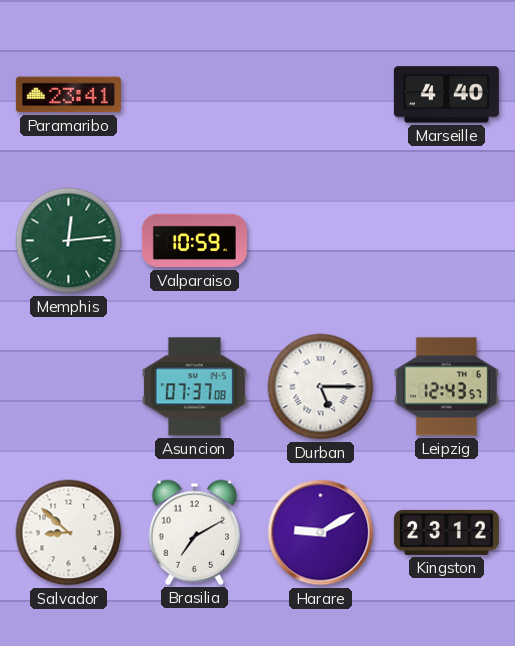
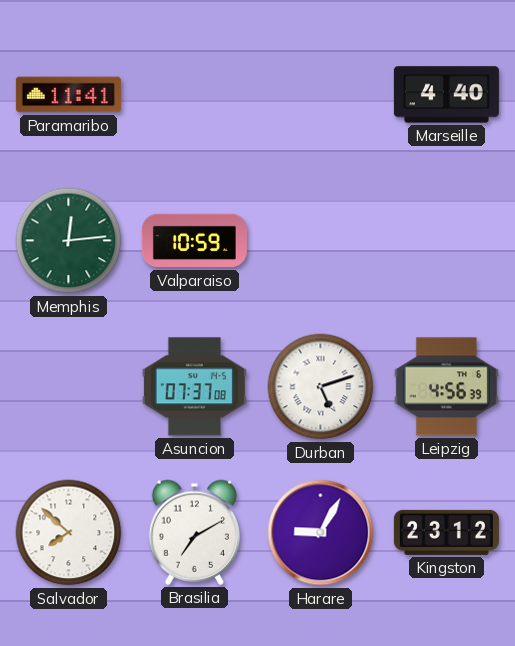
Paramaribo: 23:41 -> 11:41
Durban: 5:15 -> 5:12
Leipzig: 12:43 -> 4:56
Salvador: 8:52 -> 7:52
Harare: 9:10 -> 9:05
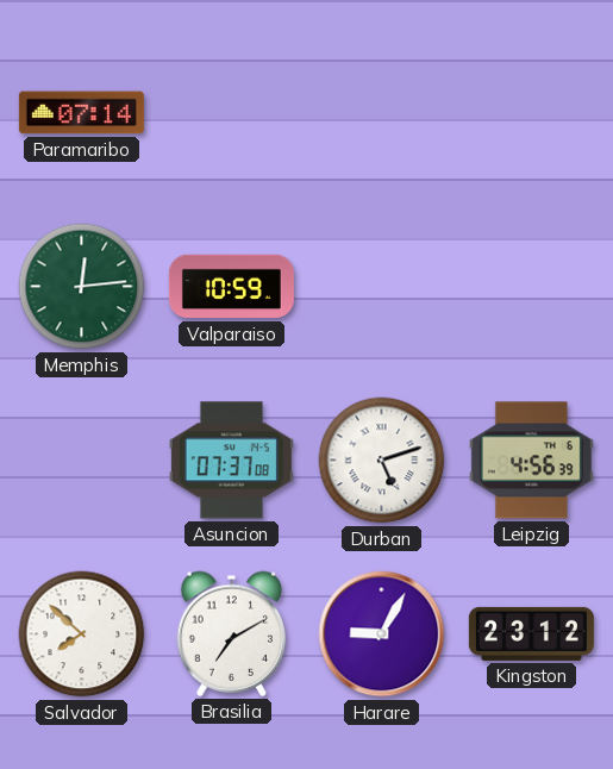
Paramaribo: 11:41 -> 07:14
Marseille: 4:40 -> none
